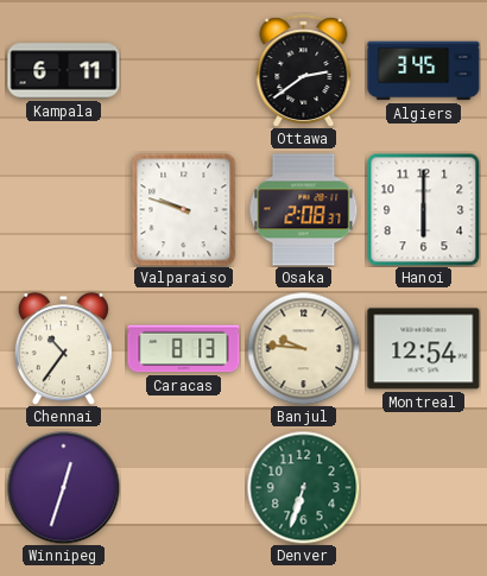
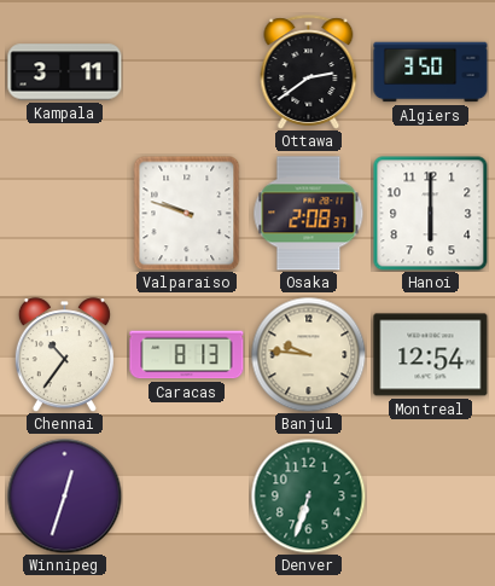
Kampala: 6:11 -> 3:11
Algiers: 3:45 -> 3:50
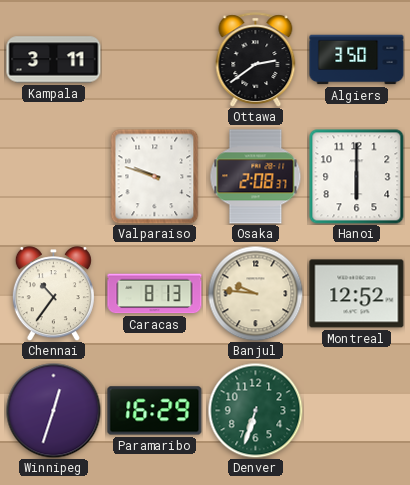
Montreal: 12:54 -> 12:52
Paramaribo: none -> 16:29
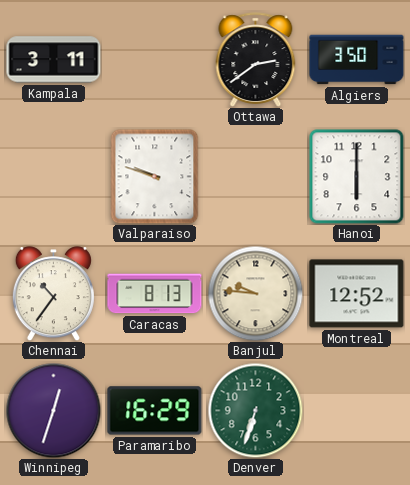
Osaka: 2:08 -> none
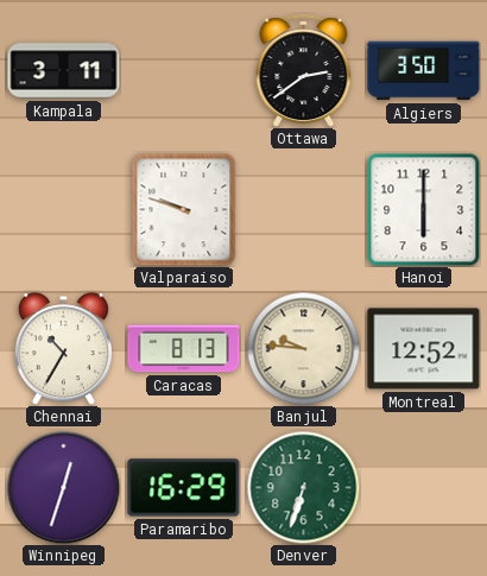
Chennai: 10:36 -> 10:35
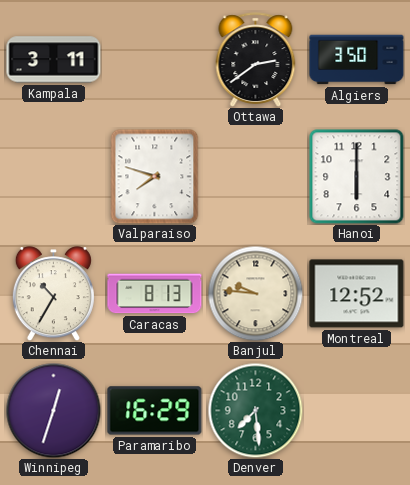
Valparaiso: 9:48 -> 7:48
Denver: 6:33 -> 7:29
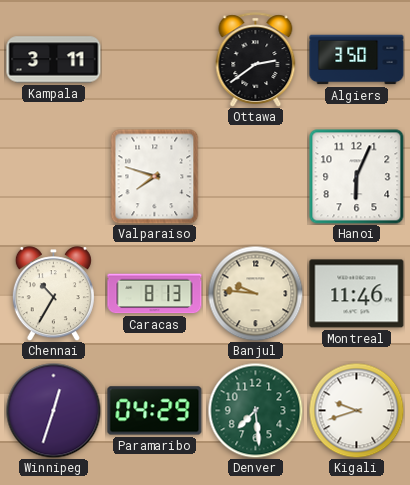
Hanoi: 6:00 -> 6:04
Montreal: 12:52 -> 11:46
Paramaribo: 16:29 -> 04:29
Kigali: none -> 9:42
